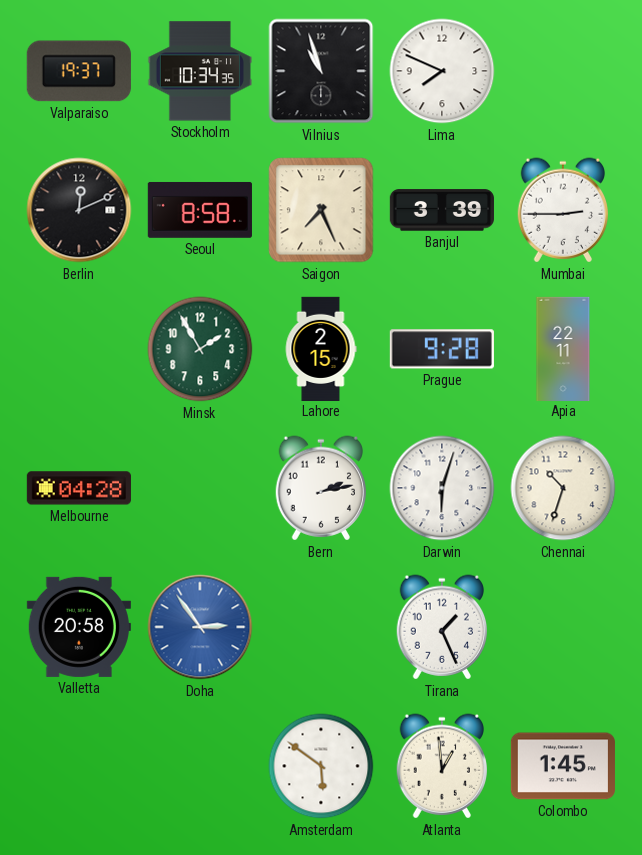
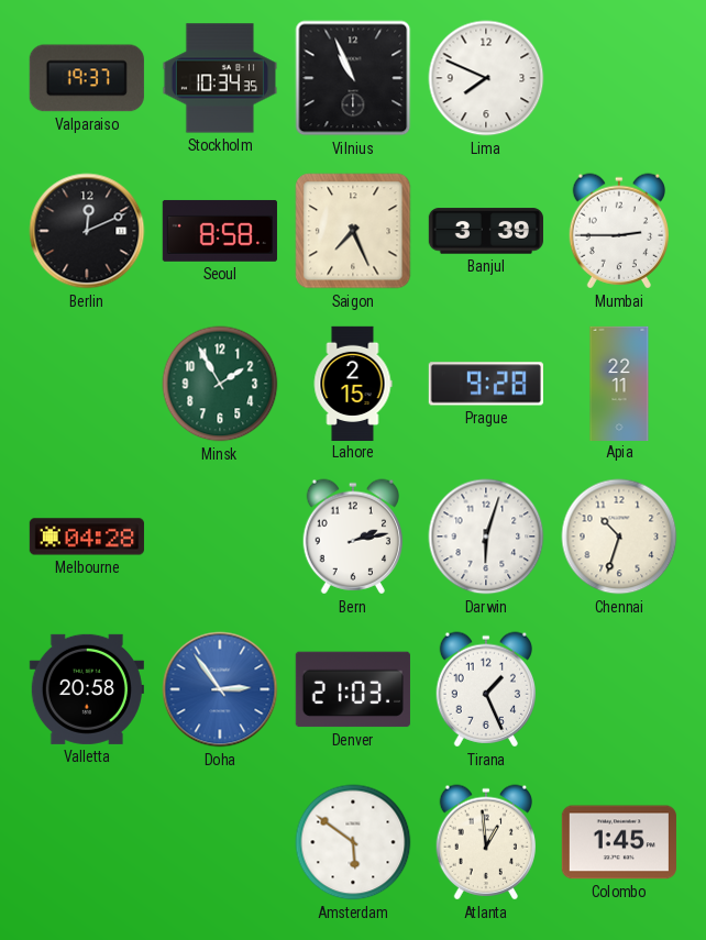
Vilnius: 10:57 -> 10:56
Denver: none -> 21:03
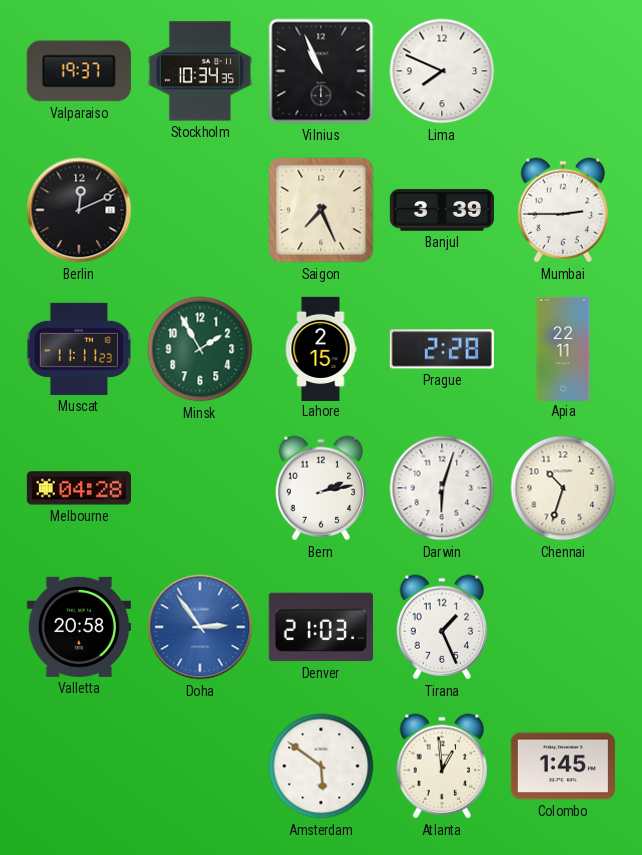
Seoul: 8:58 -> none
Muscat: none -> 11:11
Prague: 9:28 -> 2:28
